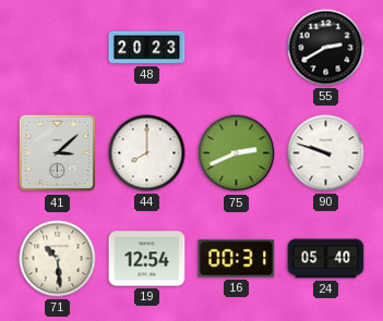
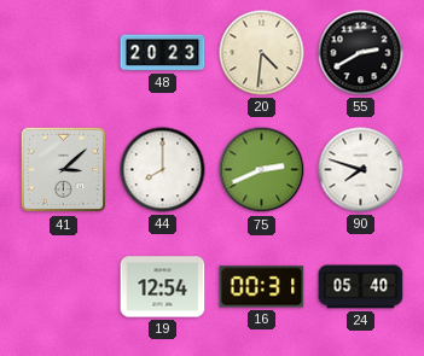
20: none -> 4:31
90: 9:48 -> 7:48
71: 10:29 -> none
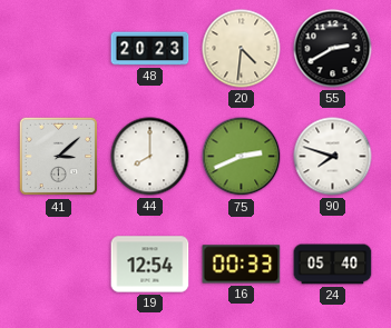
16: 00:31 -> 00:33
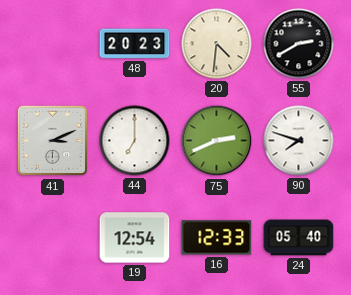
41: 3:08 -> 3:11
44: 8:00 -> 7:00
16: 00:33 -> 12:33
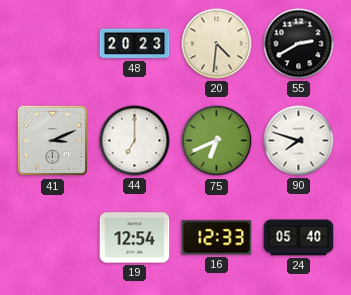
75: 2:41 -> 6:41
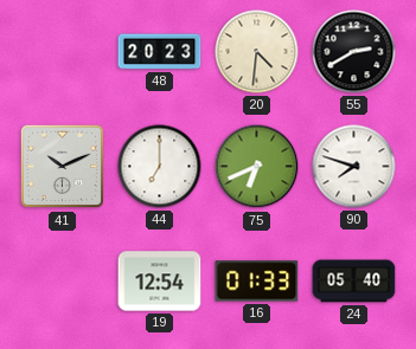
41: 3:11 -> 10:11
16: 12:33 -> 01:33
